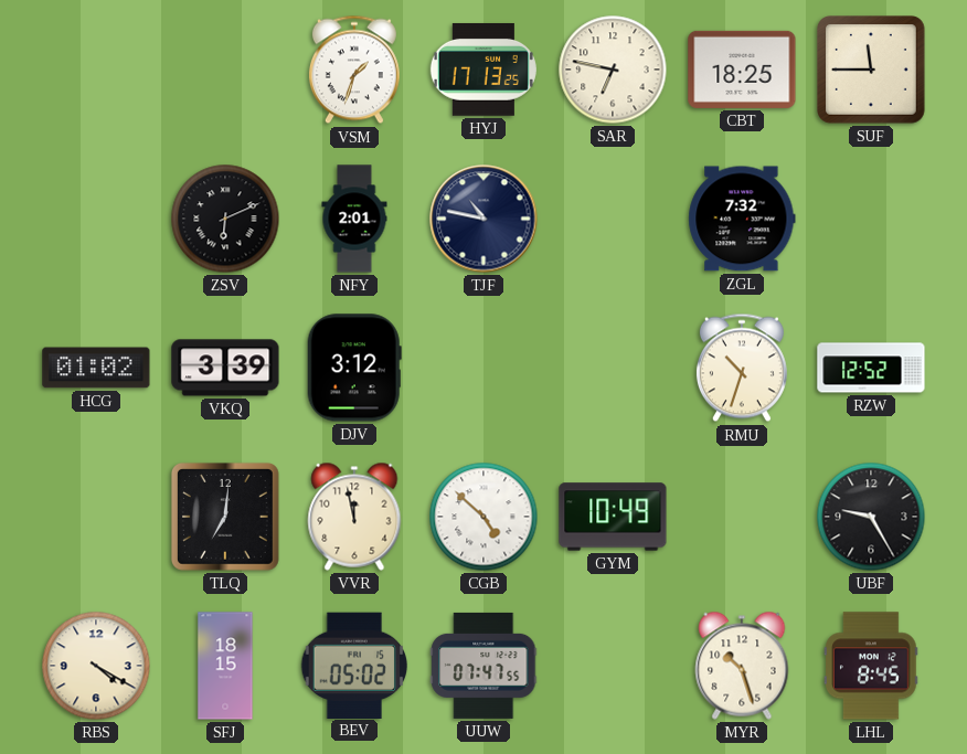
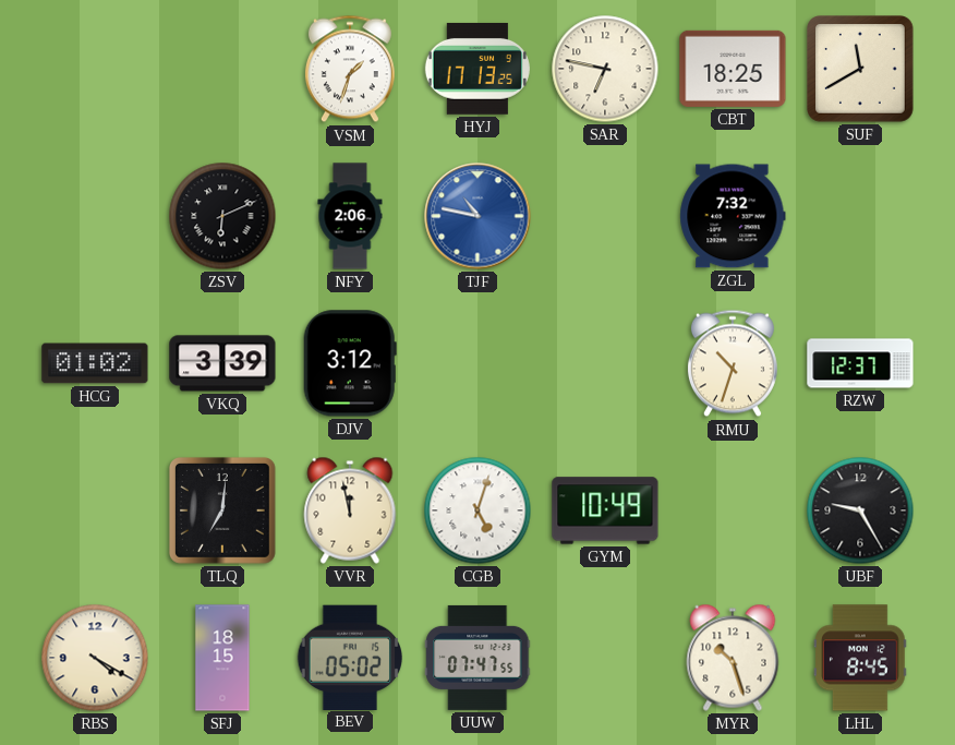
SUF: 11:45 -> 11:40
NFY: 2:01 -> 2:06
TJF dial: navy -> blue
RZW: 12:52 -> 12:37
CGB: 4:52 -> 5:03
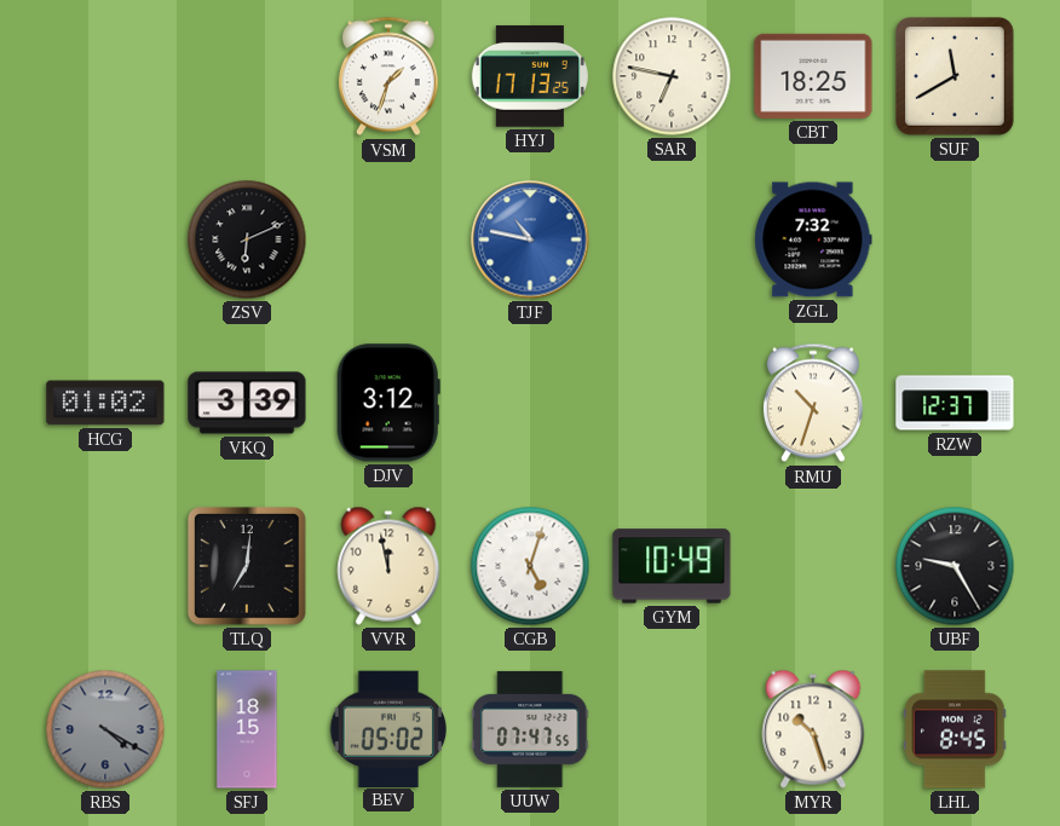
NFY: 2:06 -> none
RBS dial: cream -> grey
